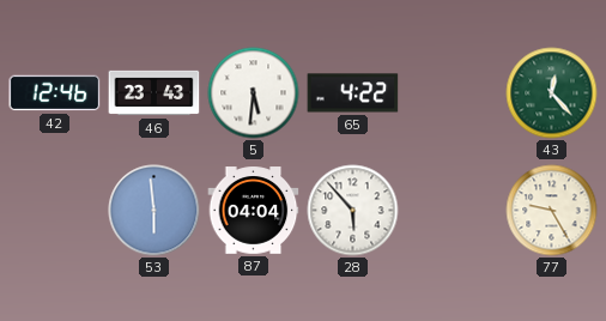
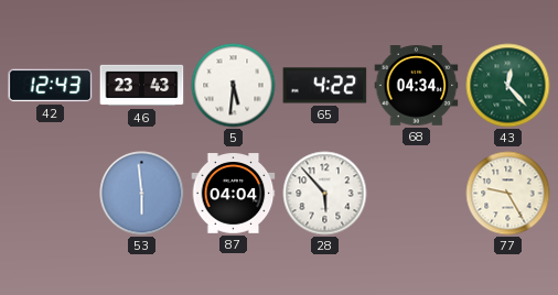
42: 12:46 -> 12:43
68: none -> 04:34
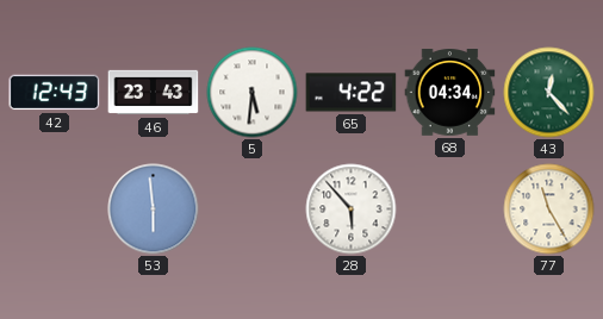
87: 04:04 -> none
77: 9:25 -> 11:25
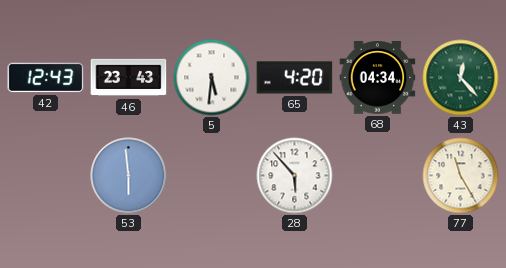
65: 4:22 -> 4:20
